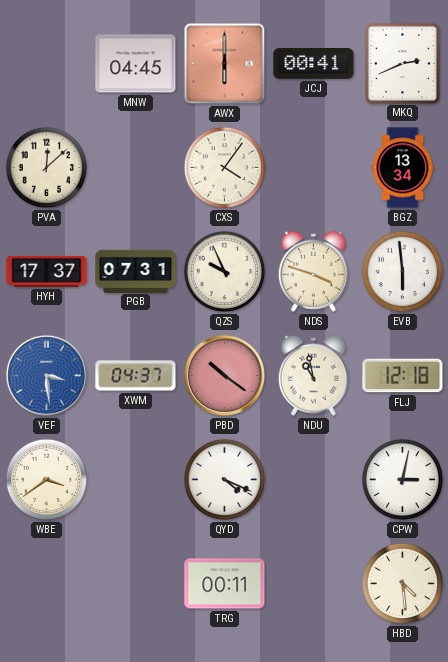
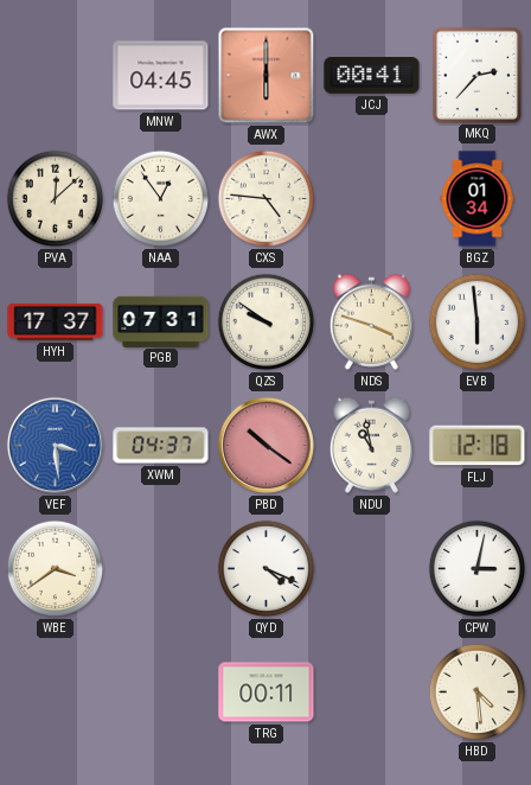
MKQ: 2:41 -> 2:37
NAA: none -> 12:54
CXS: 4:06 -> 4:46
BGZ: 13:34 -> 01:34
QZS: 9:56 -> 9:51
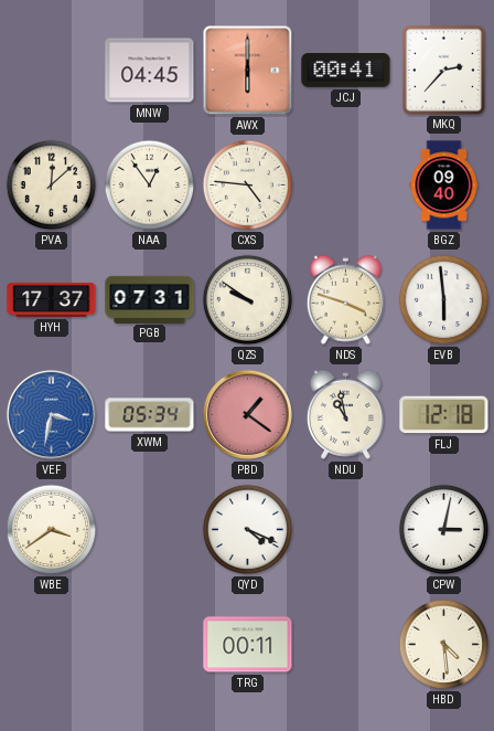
BGZ: 01:34 -> 09:40
VEF: 3:29 -> 3:32
XWM: 04:37 -> 05:34
PBD: 10:21 -> 1:21
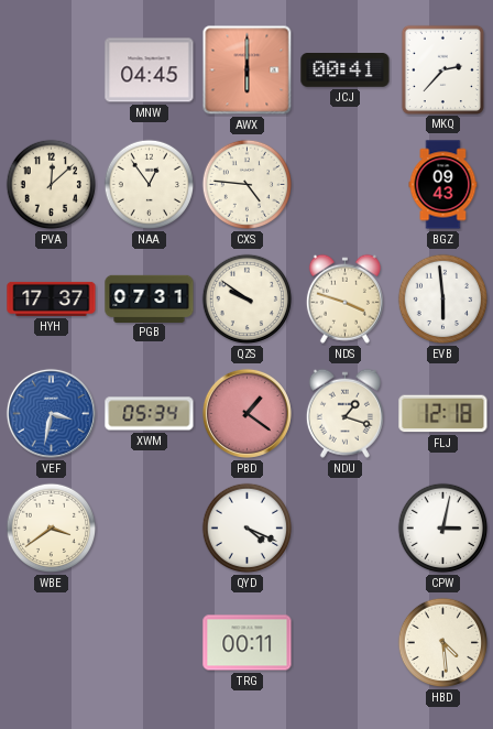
BGZ: 09:40 -> 09:43
NDU: 10:58 -> 1:18
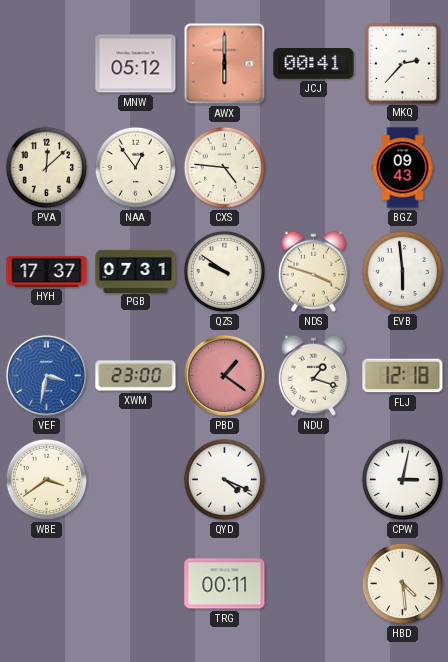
MNW: 04:45 -> 05:12
XWM: 05:34 -> 23:00
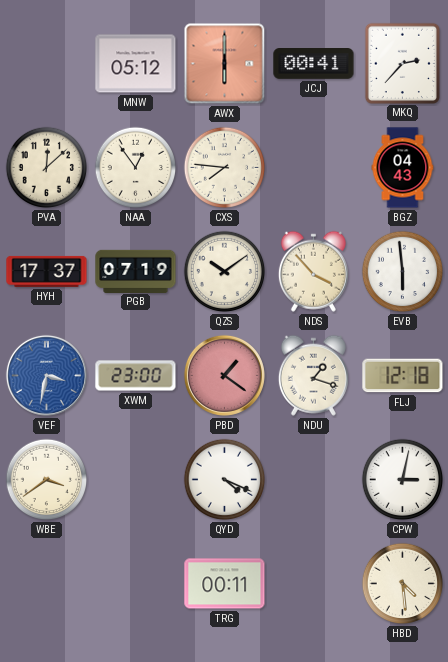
CXS: 4:46 -> 7:46
BGZ: 09:43 -> 04:43
PGB: 07:31 -> 07:19
QZS: 9:51 -> 10:09
NDS: 3:48 -> 3:53
